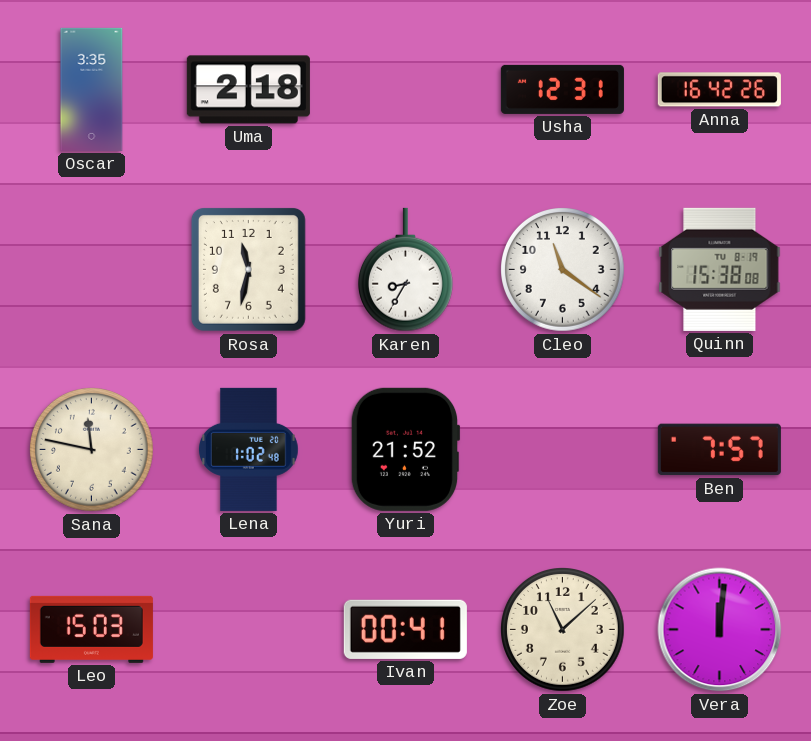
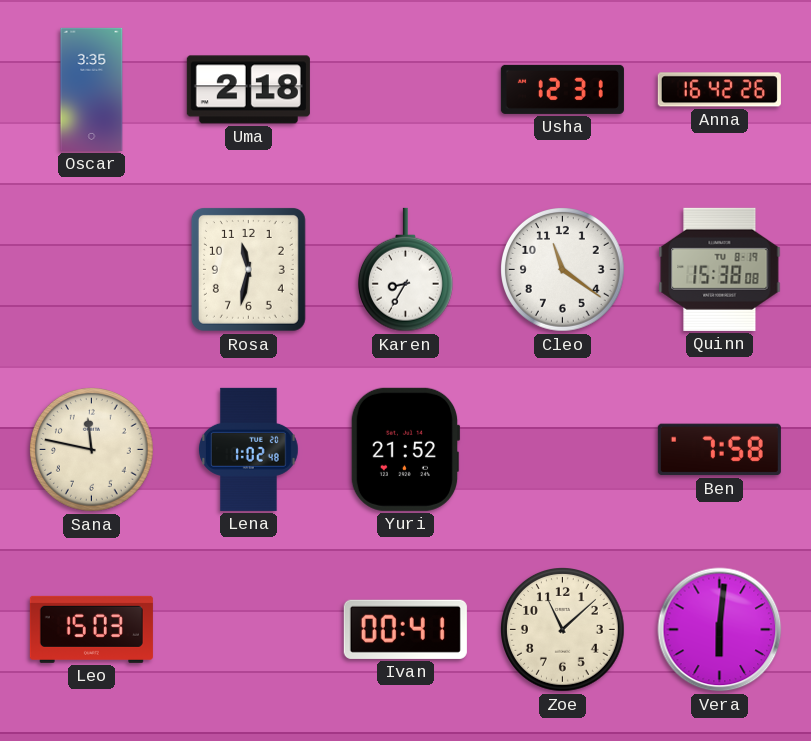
Ben: 7:57 -> 7:58
Vera: 12:01 -> 6:01
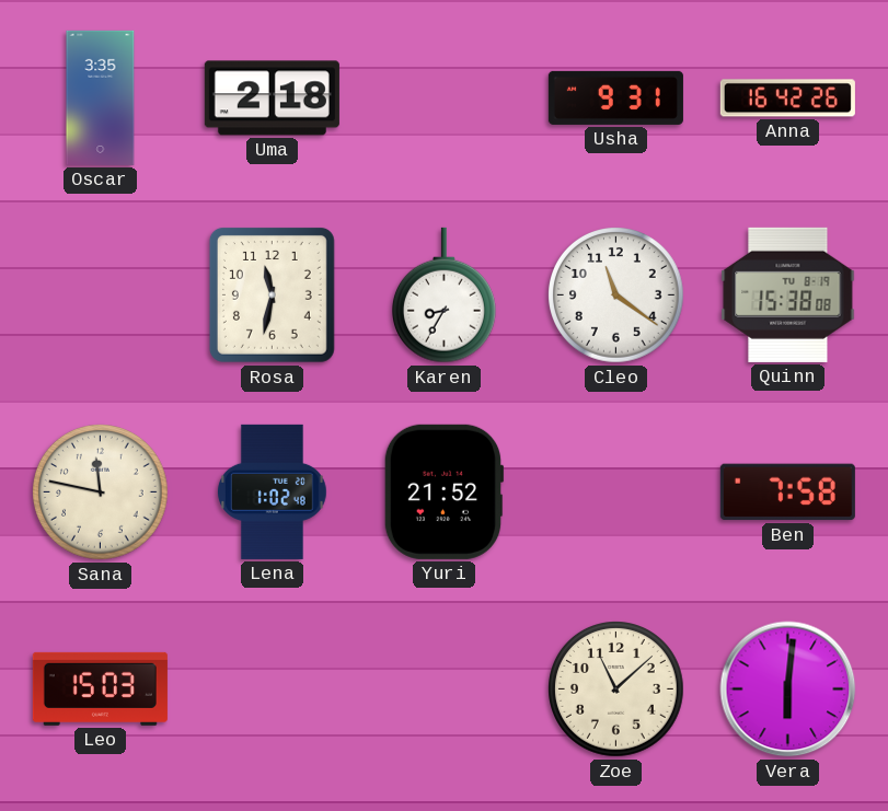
Usha: 12:31 -> 9:31
Ivan: 00:41 -> none
